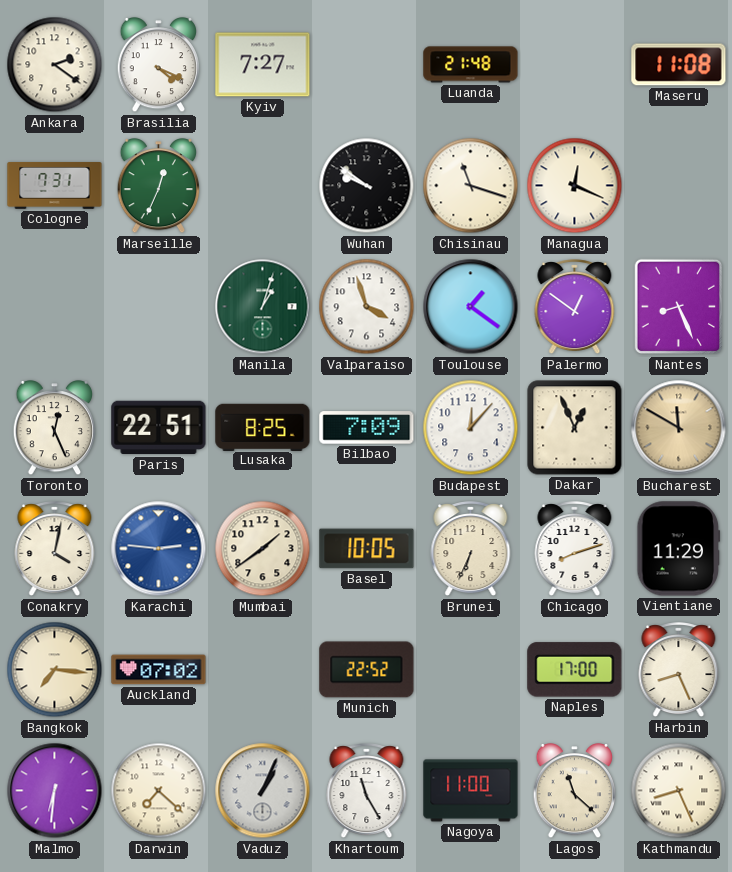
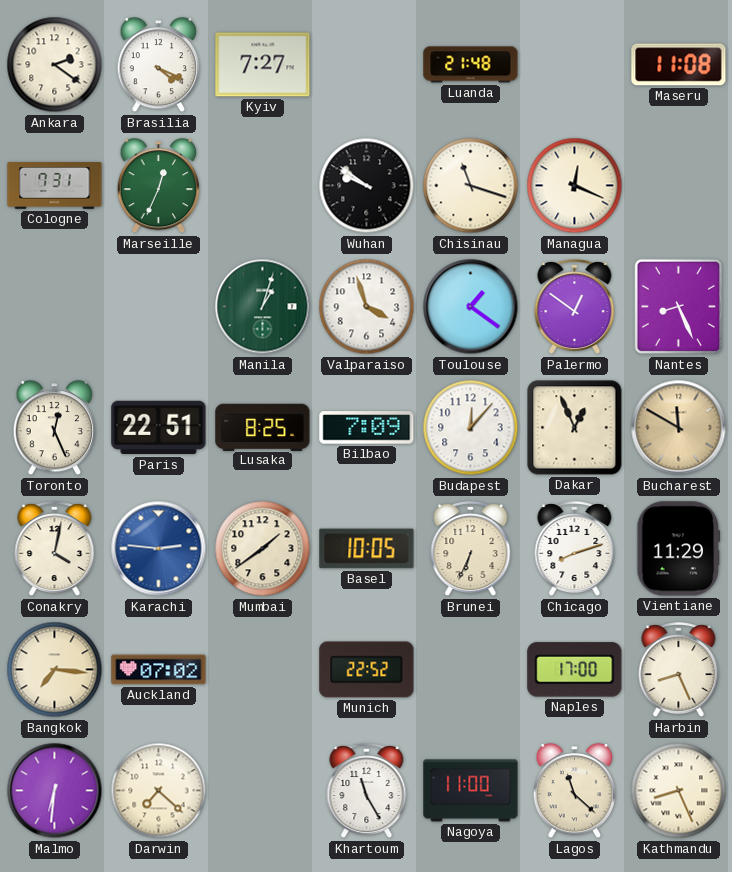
Vaduz: 1:04 -> none
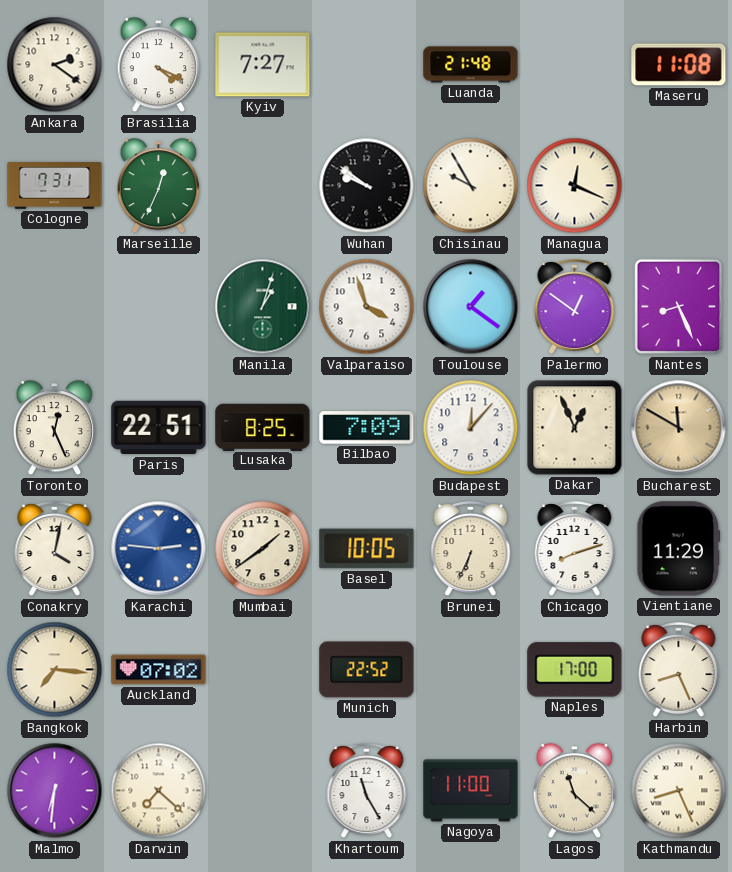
Chisinau: 11:18 -> 9:55
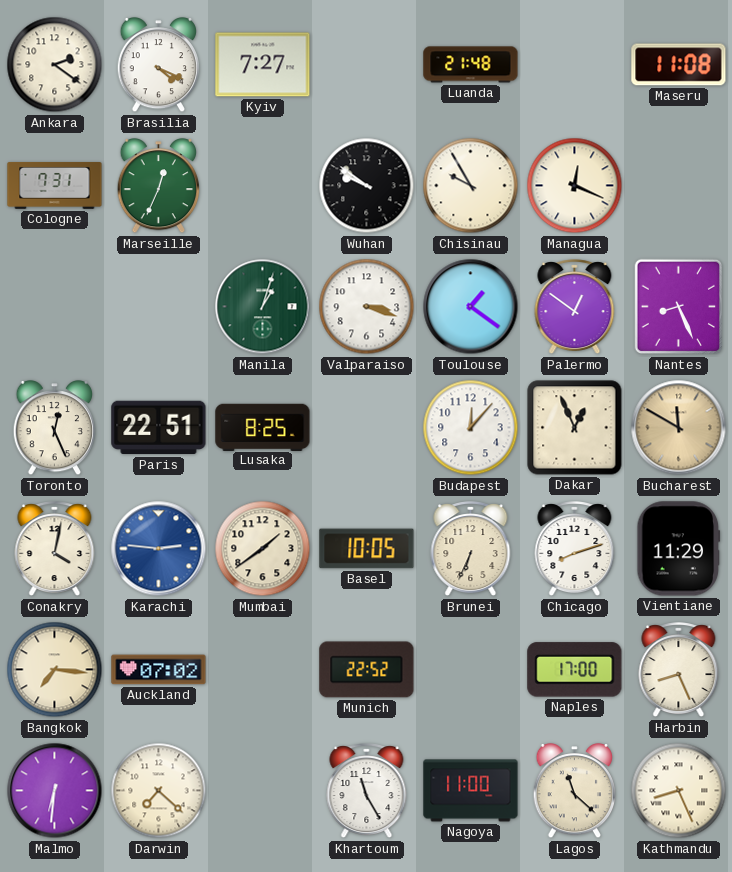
Valparaiso: 3:57 -> 3:18
Bilbao: 7:09 -> none
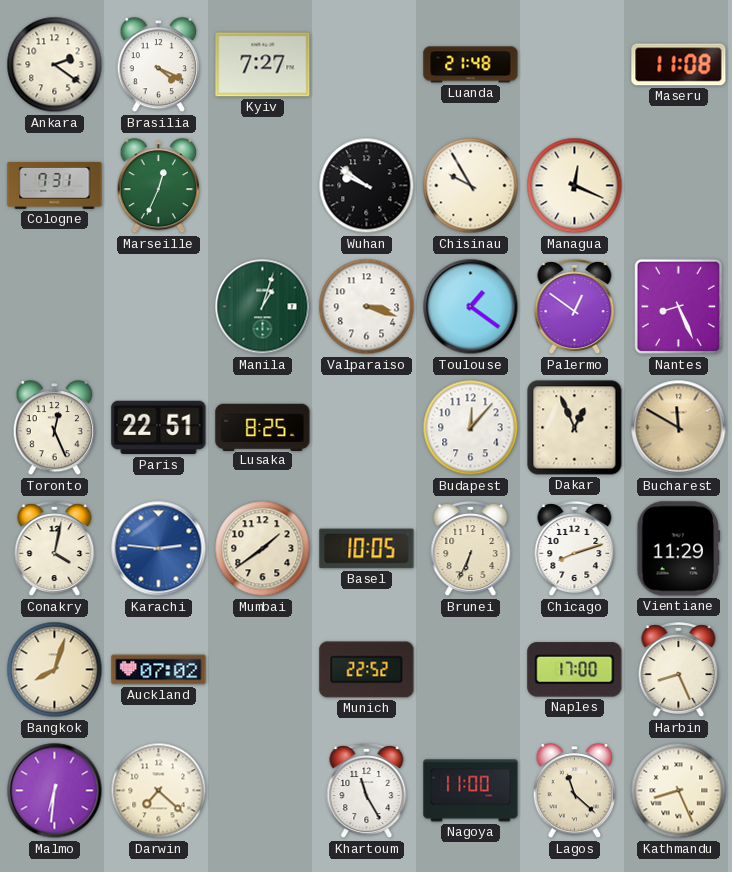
Bangkok: 7:16 -> 8:03
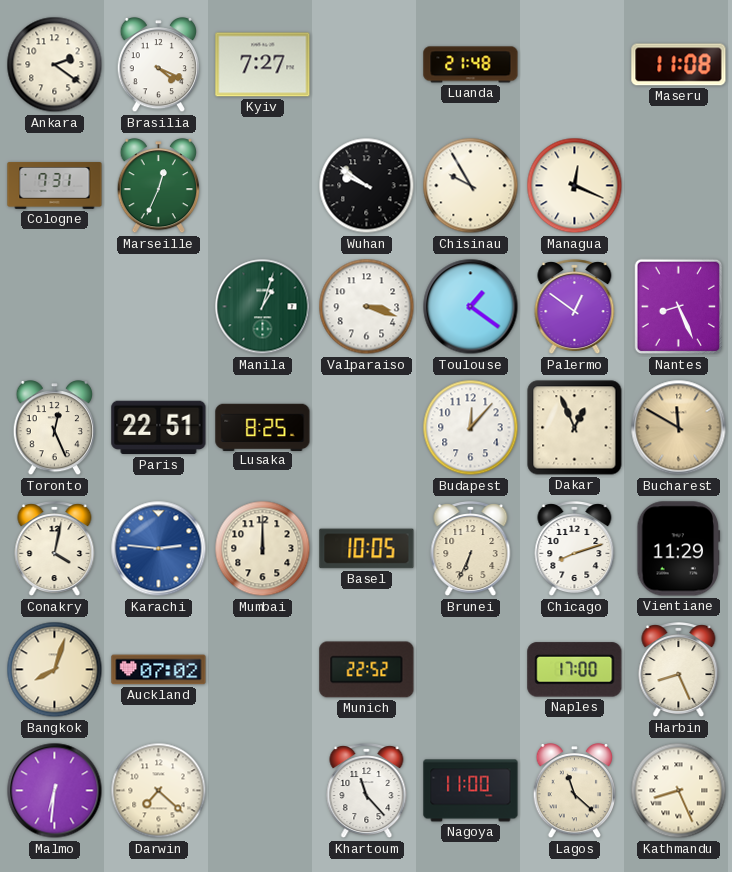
Mumbai: 1:39 -> 12:00
Khartoum: 11:25 -> 11:23
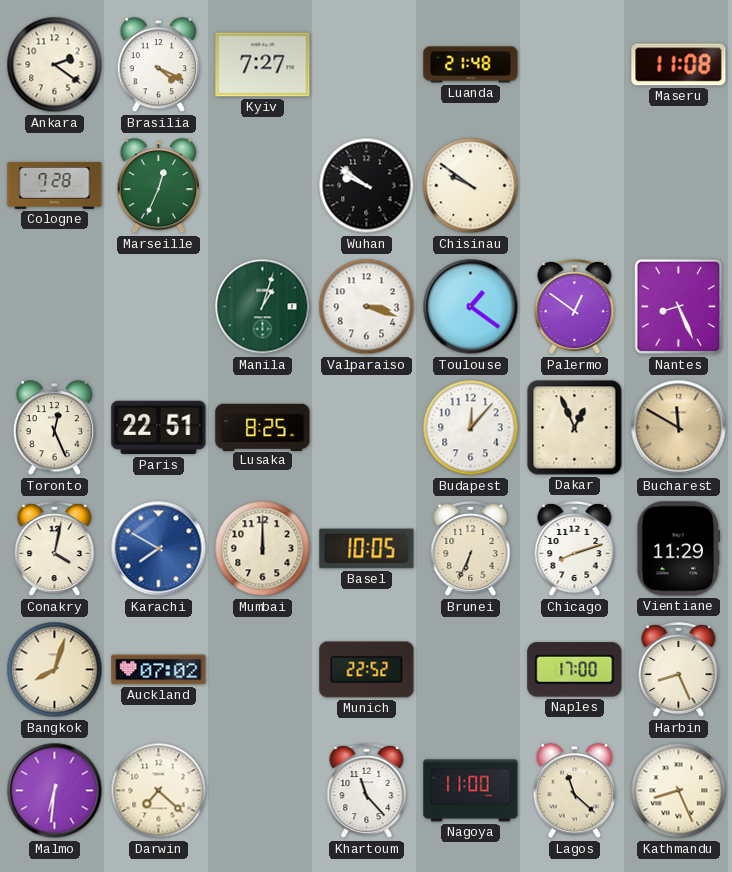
Cologne: 7:31 -> 7:28
Chisinau: 9:55 -> 9:51
Managua: 12:19 -> none
Karachi: 2:46 -> 7:50
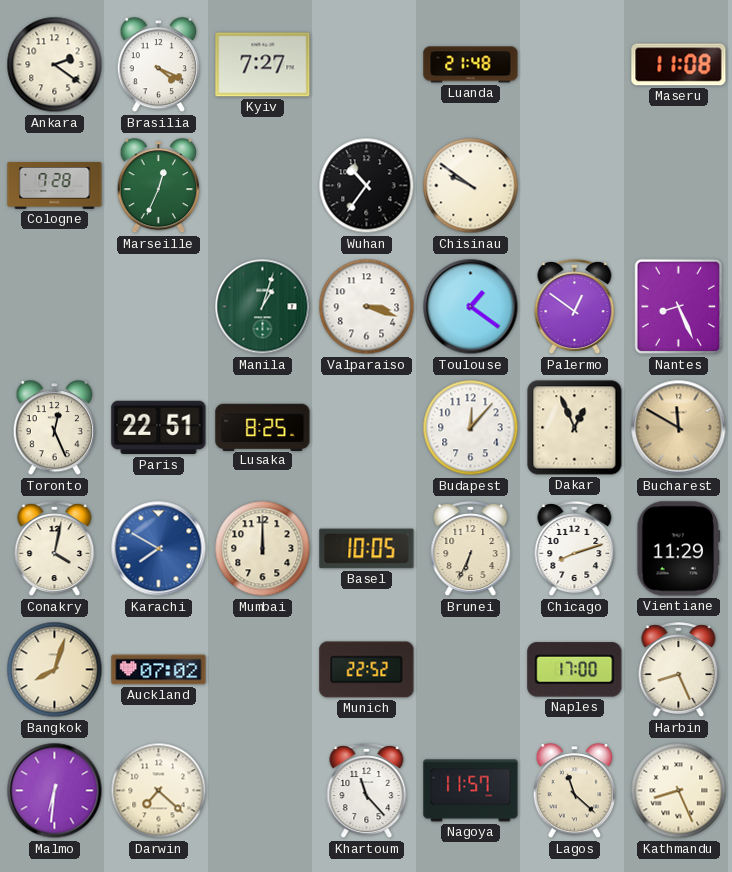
Wuhan: 9:51 -> 10:36
Nagoya: 11:00 -> 11:57
